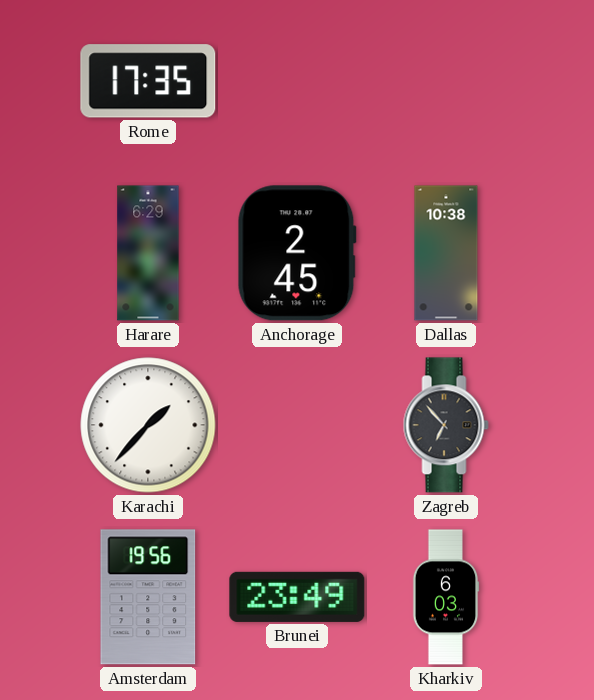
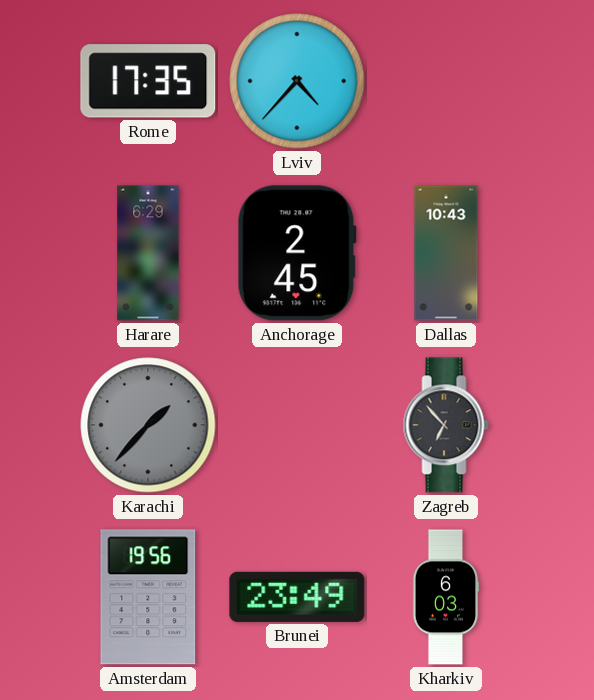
Lviv: none -> 4:37
Dallas: 10:38 -> 10:43
Karachi dial: white -> grey
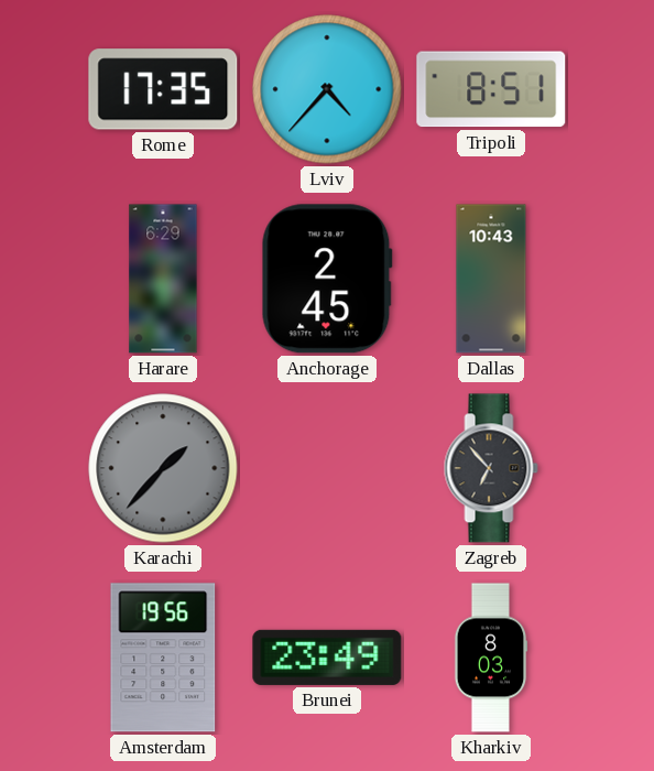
Tripoli: none -> 8:51
Kharkiv: 6:03 -> 8:03
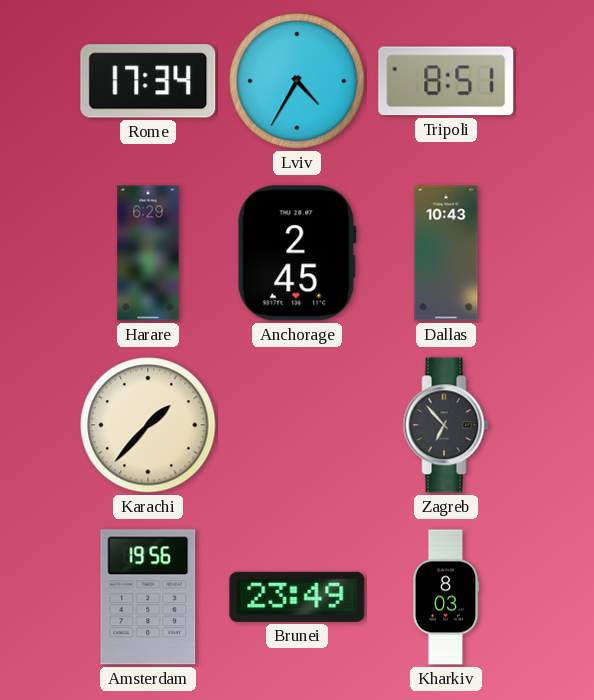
Rome: 17:35 -> 17:34
Lviv: 4:37 -> 4:35
Karachi dial: grey -> cream
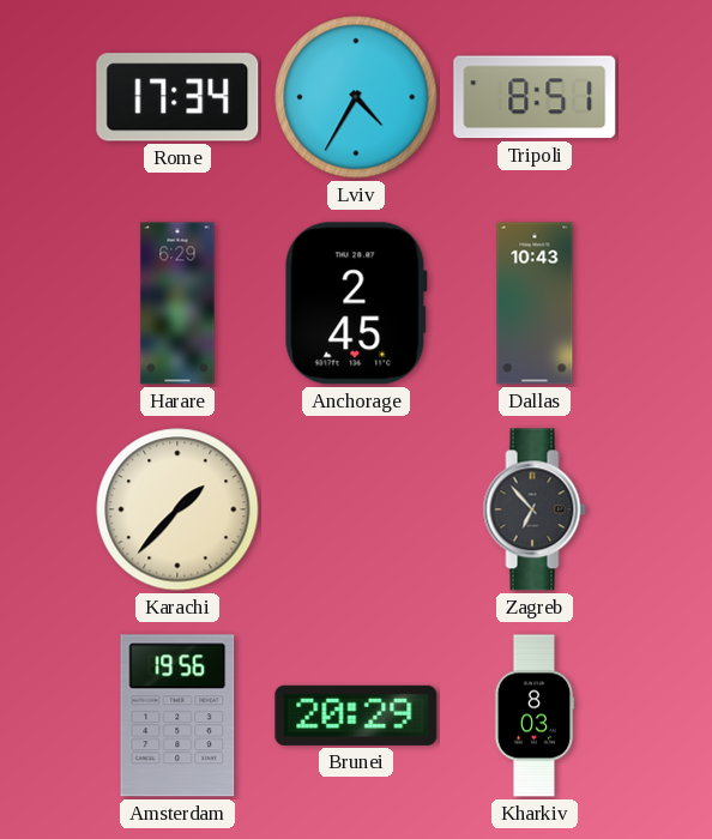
Brunei: 23:49 -> 20:29
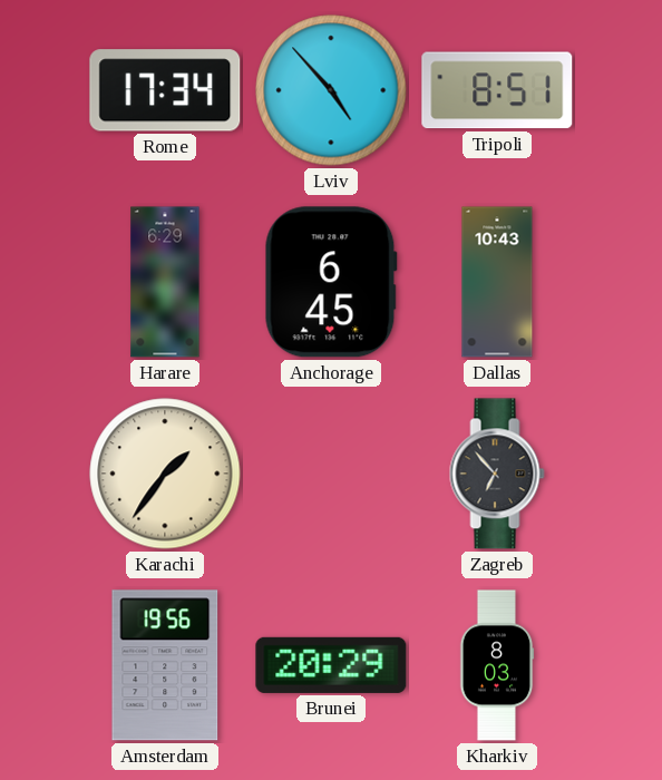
Lviv: 4:35 -> 4:53
Anchorage: 2:45 -> 6:45
Karachi: 1:37 -> 1:36
